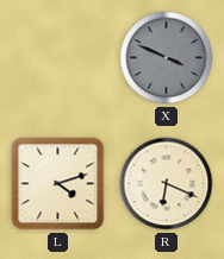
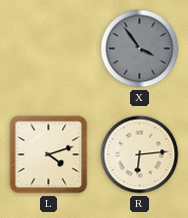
X: 3:49 -> 3:54
R: 6:19 -> 6:14
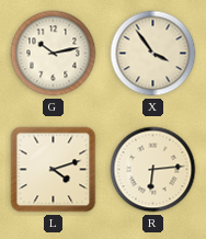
G: none -> 10:13
X dial: grey -> cream
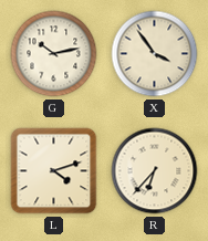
R: 6:14 -> 6:37
